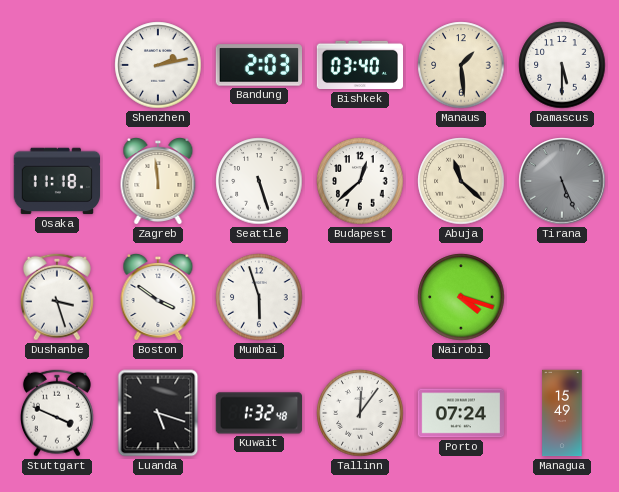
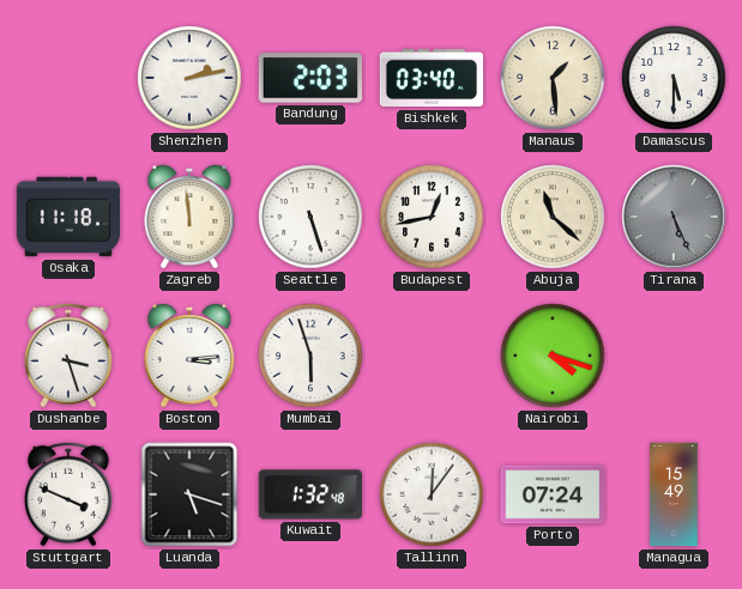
Budapest: 12:38 -> 12:43
Boston: 3:51 -> 3:14
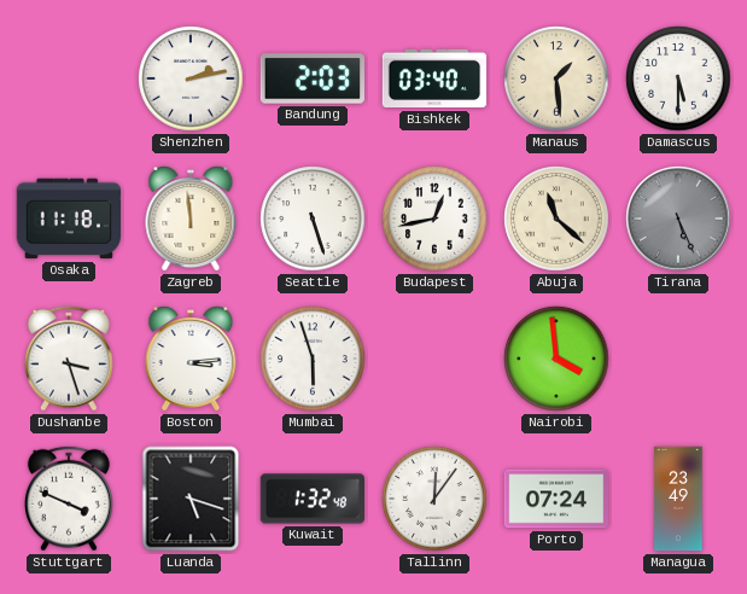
Nairobi: 4:18 -> 3:59
Managua: 15:49 -> 23:49
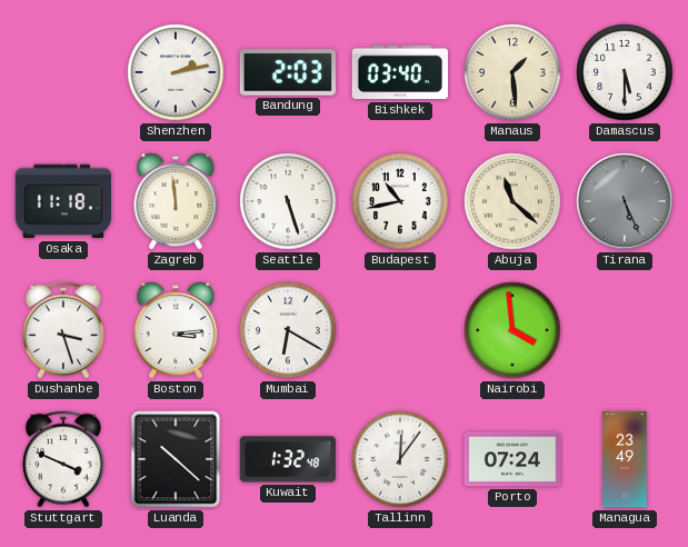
Budapest: 12:43 -> 10:43
Mumbai: 5:57 -> 6:20
Luanda: 5:18 -> 10:22
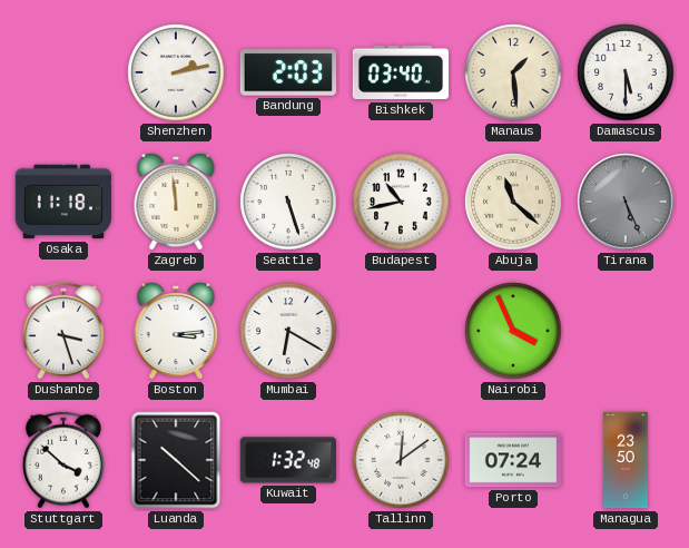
Nairobi: 3:59 -> 3:56
Stuttgart: 3:49 -> 3:52
Tallinn: 12:06 -> 12:09
Managua: 23:49 -> 23:50
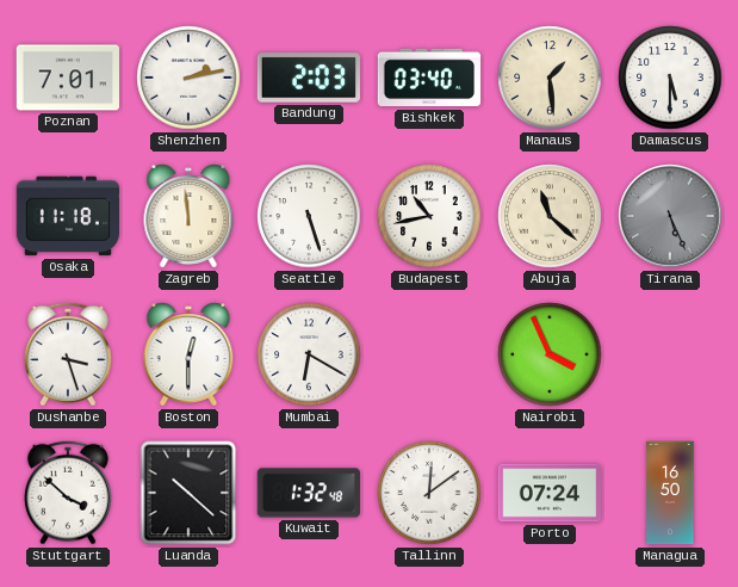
Poznan: none -> 7:01
Boston: 3:14 -> 12:30
Managua: 23:50 -> 16:50
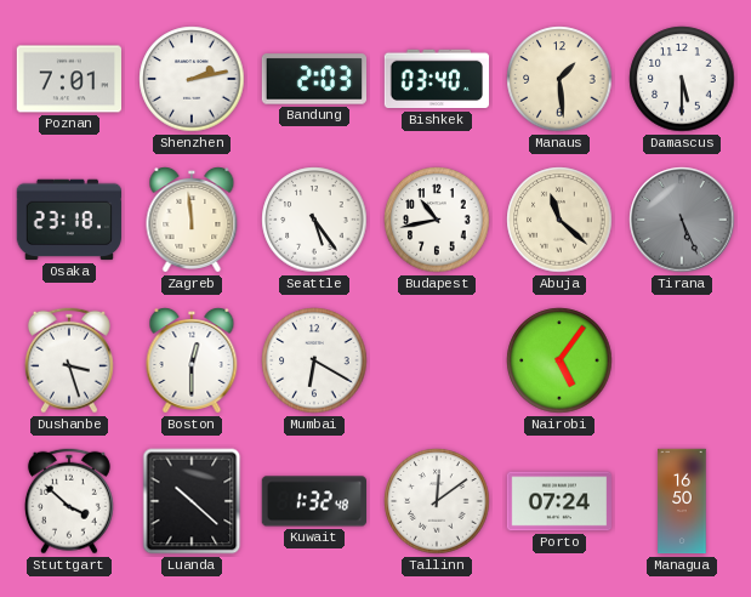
Osaka: 11:18 -> 23:18
Seattle: 5:27 -> 5:24
Nairobi: 3:56 -> 5:06
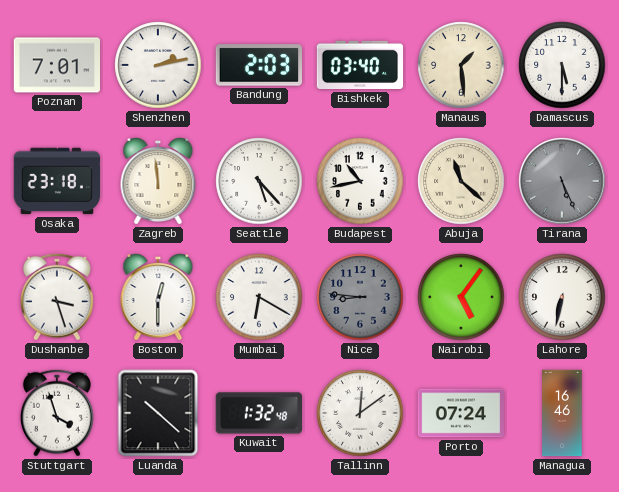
Seattle: 5:24 -> 5:23
Nice: none -> 8:46
Lahore: none -> 6:32
Stuttgart: 3:52 -> 3:57
Managua: 16:50 -> 16:46
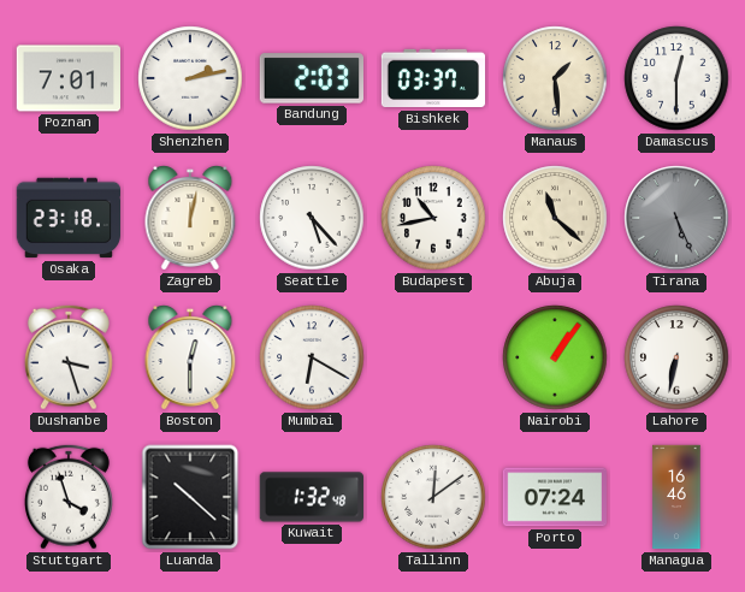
Bishkek: 03:40 -> 03:37
Damascus: 5:30 -> 12:30
Zagreb: 11:59 -> 12:02
Nice: 8:46 -> none
Nairobi: 5:06 -> 1:06
